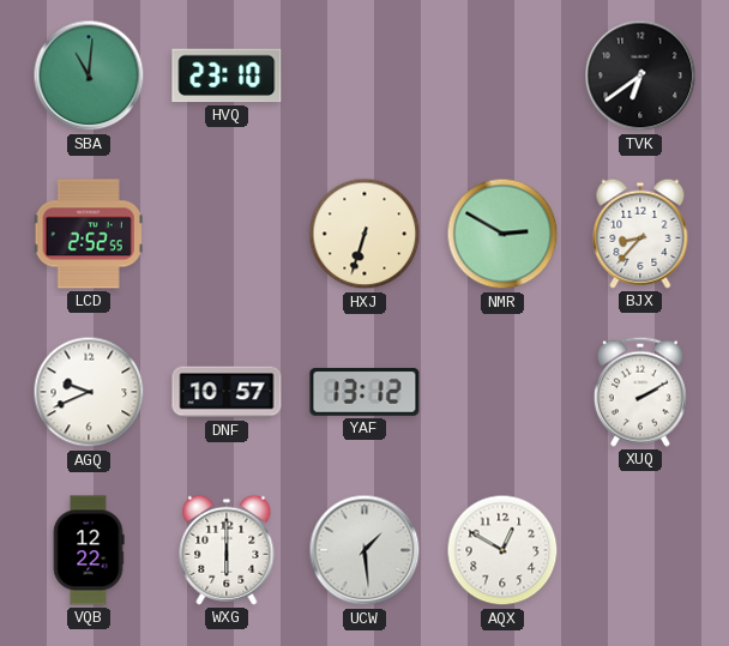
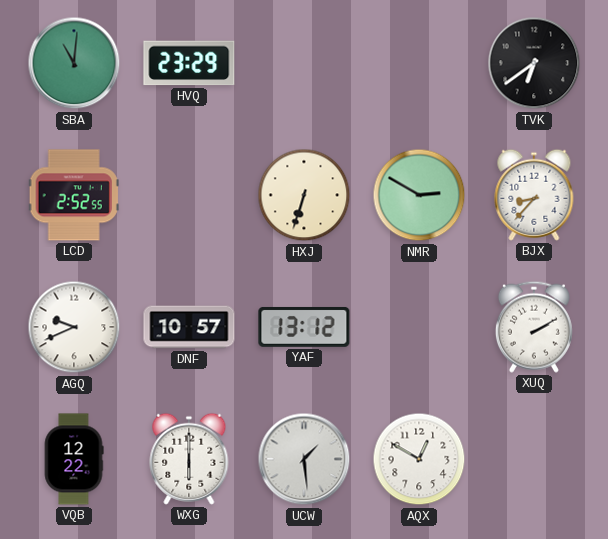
HVQ: 23:10 -> 23:29
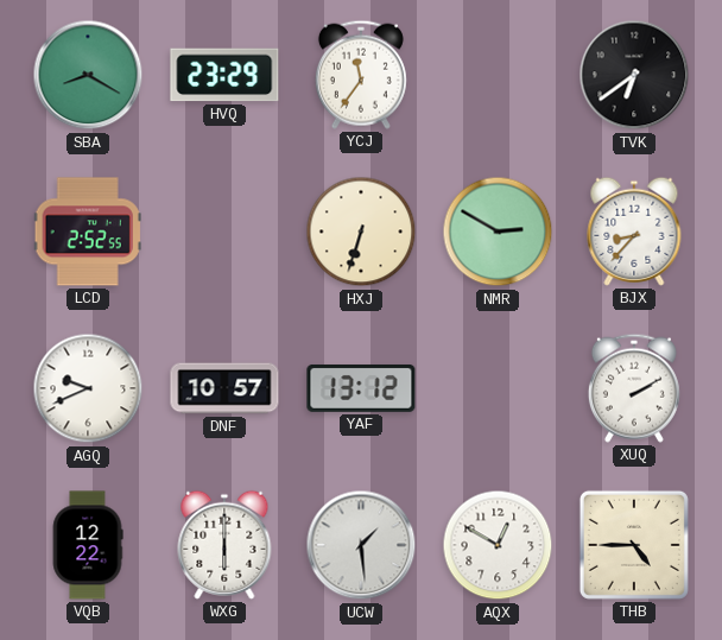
SBA: 11:01 -> 8:20
YCJ: none -> 11:36
THB: none -> 4:45
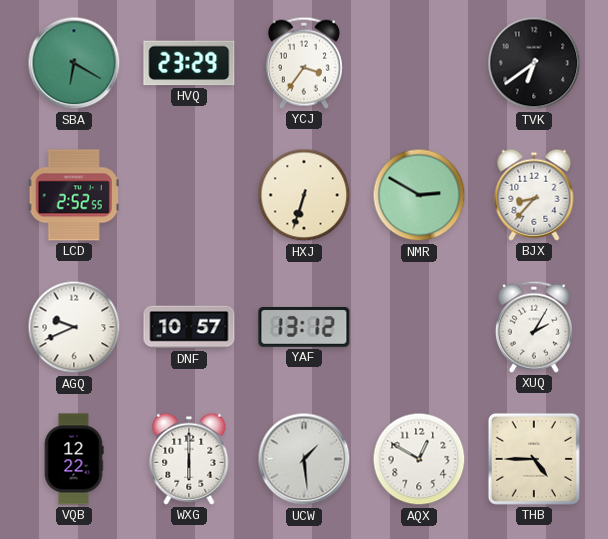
SBA: 8:20 -> 6:20
YCJ: 11:36 -> 3:36
XUQ: 2:10 -> 2:05
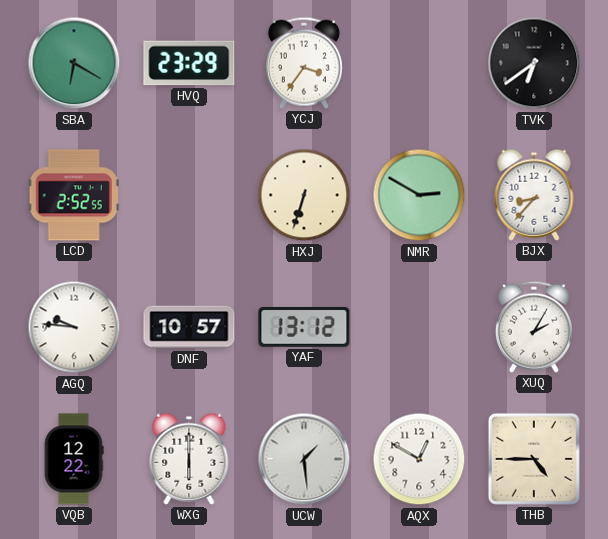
AGQ: 9:41 -> 9:46
